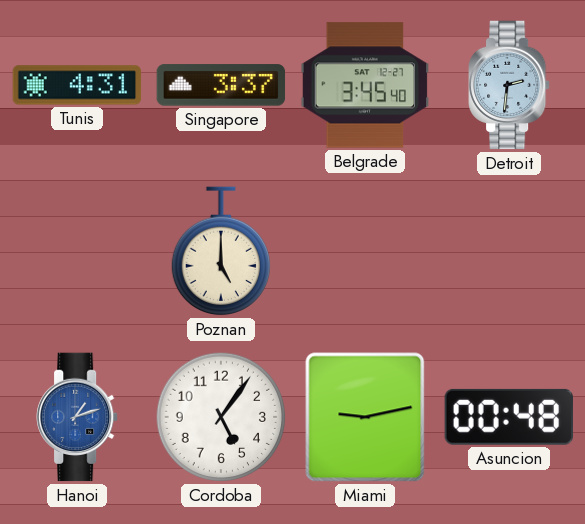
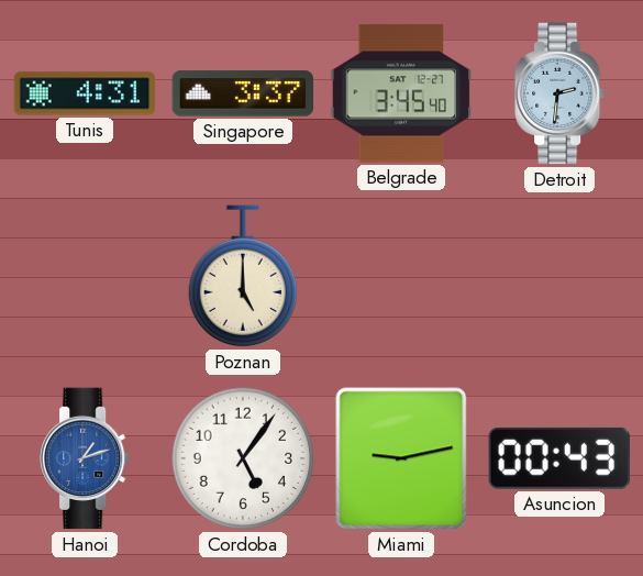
Asuncion: 00:48 -> 00:43
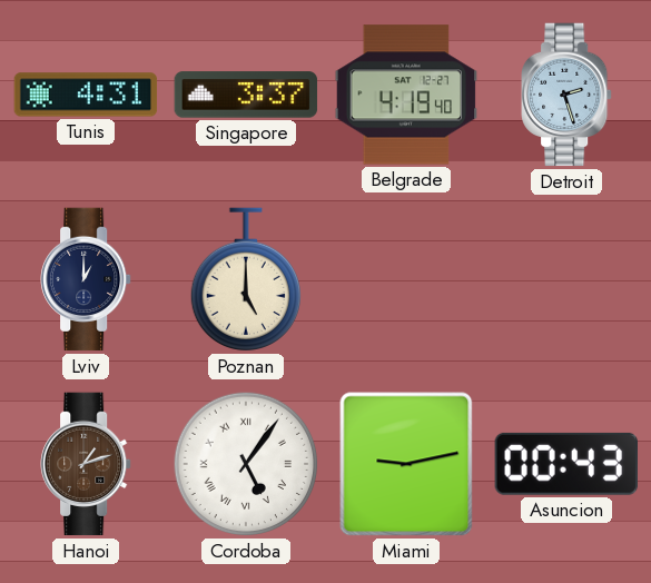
Belgrade: 3:45 -> 4:19
Detroit: 2:31 -> 2:27
Lviv: none -> 1:00
Hanoi dial: blue -> brown
Cordoba numerals: Arabic -> Roman
